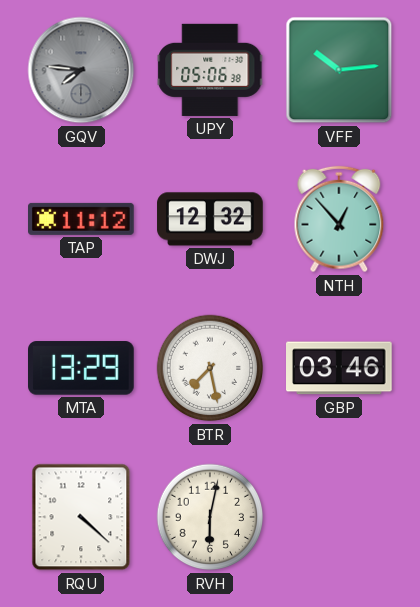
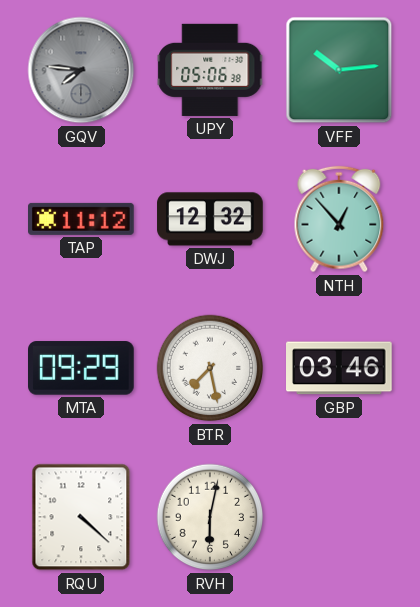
MTA: 13:29 -> 09:29
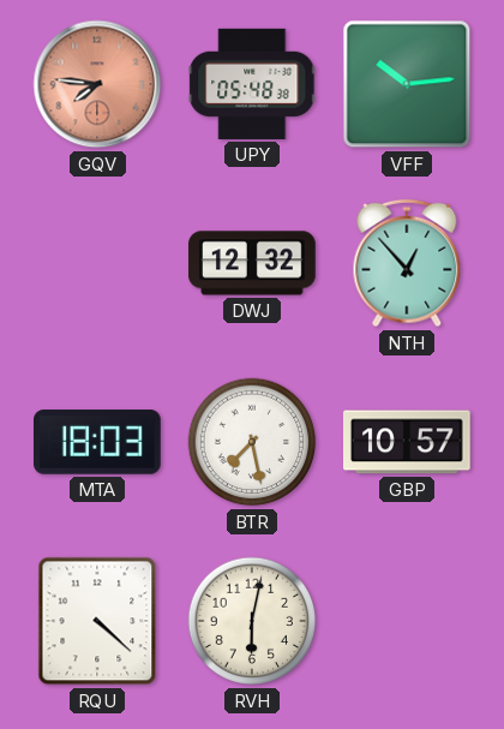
GQV dial: grey -> salmon
UPY: 05:06 -> 05:48
TAP: 11:12 -> none
MTA: 09:29 -> 18:03
GBP: 03:46 -> 10:57
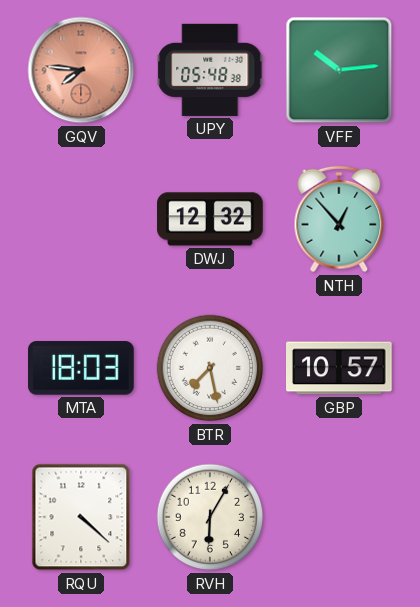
RVH: 6:02 -> 6:05
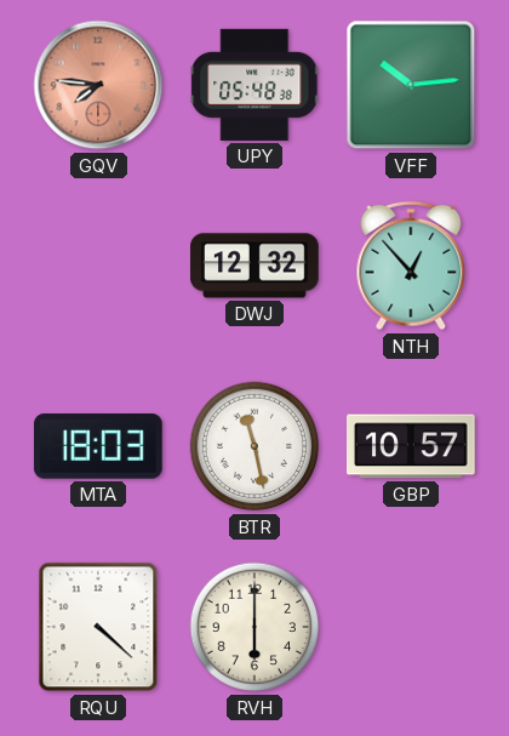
BTR: 7:28 -> 11:28
RVH: 6:05 -> 6:00
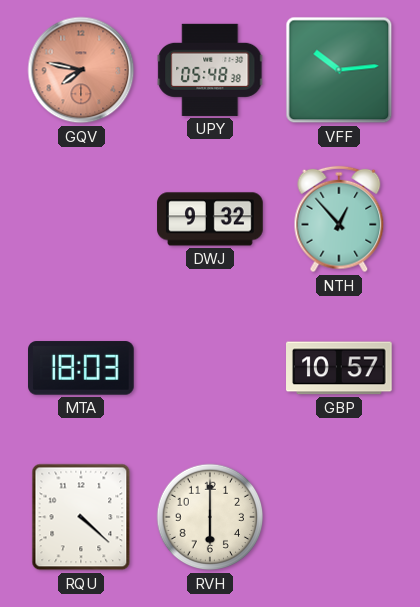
GQV: 7:46 -> 7:47
DWJ: 12:32 -> 9:32
BTR: 11:28 -> none
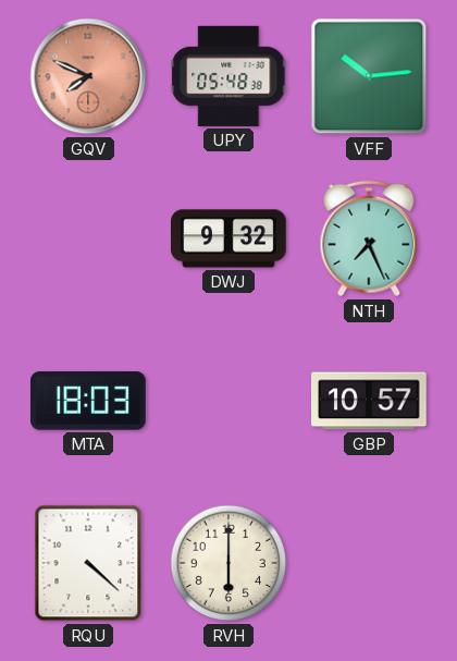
GQV: 7:47 -> 7:49
NTH: 12:53 -> 7:26
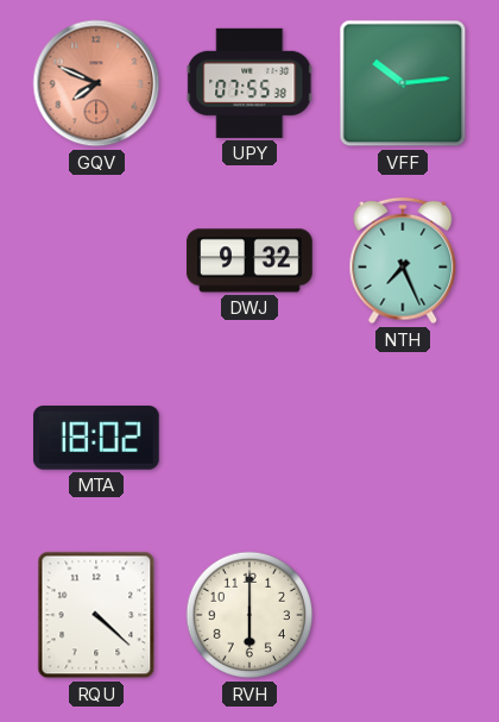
UPY: 05:48 -> 07:55
MTA: 18:03 -> 18:02
GBP: 10:57 -> none
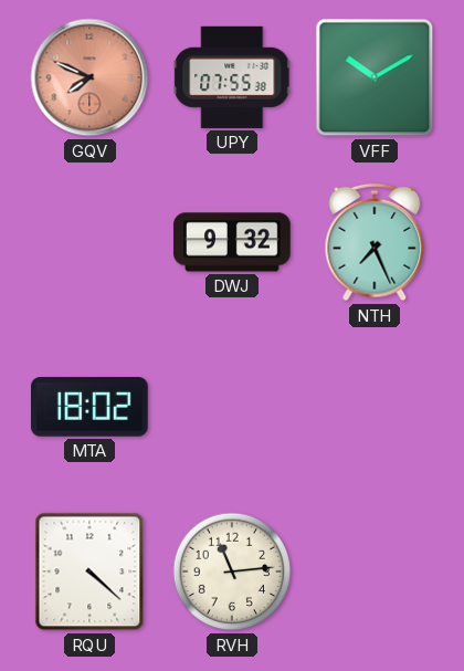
VFF: 10:14 -> 10:10
RVH: 6:00 -> 11:14
